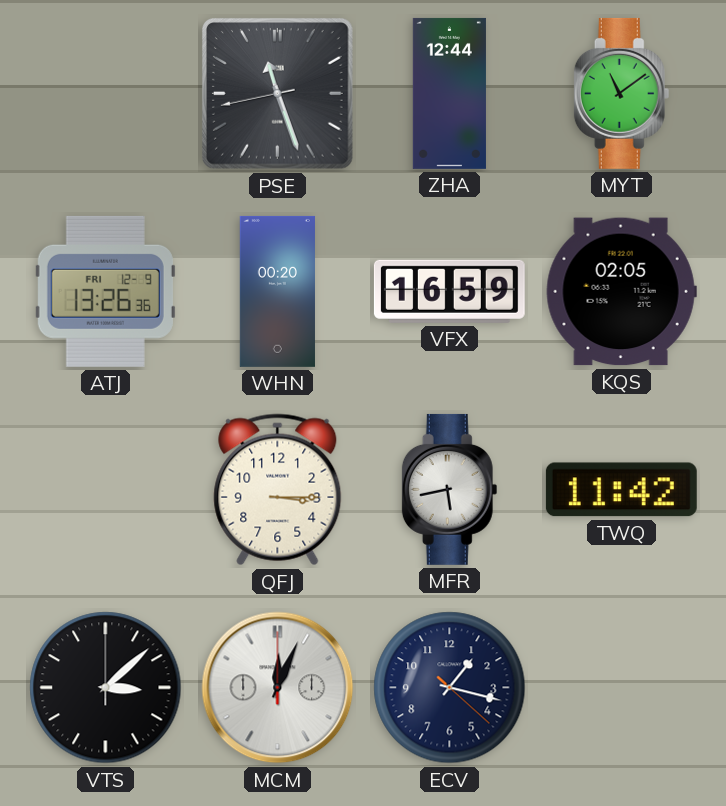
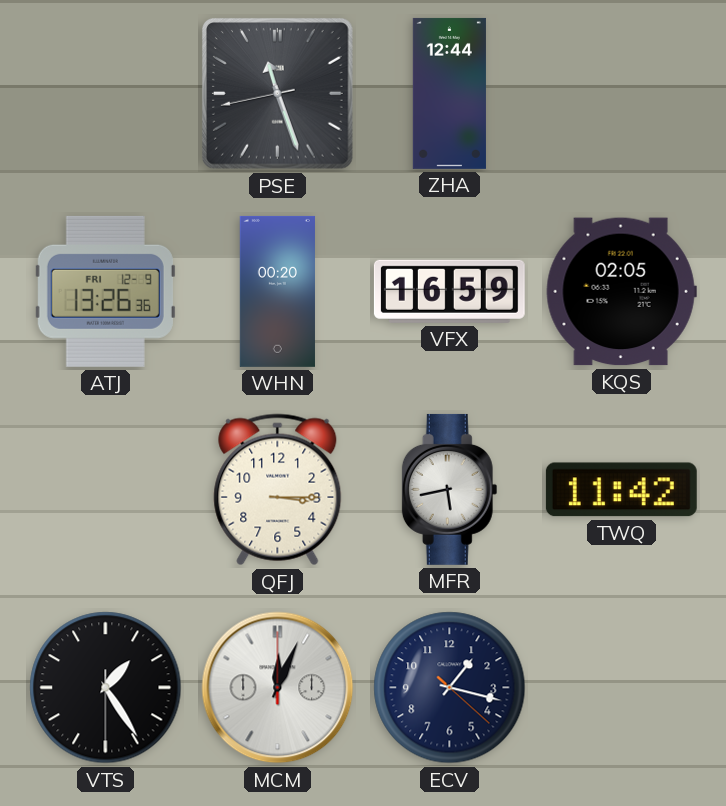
MYT: 11:09 -> none
VTS: 3:08 -> 1:24
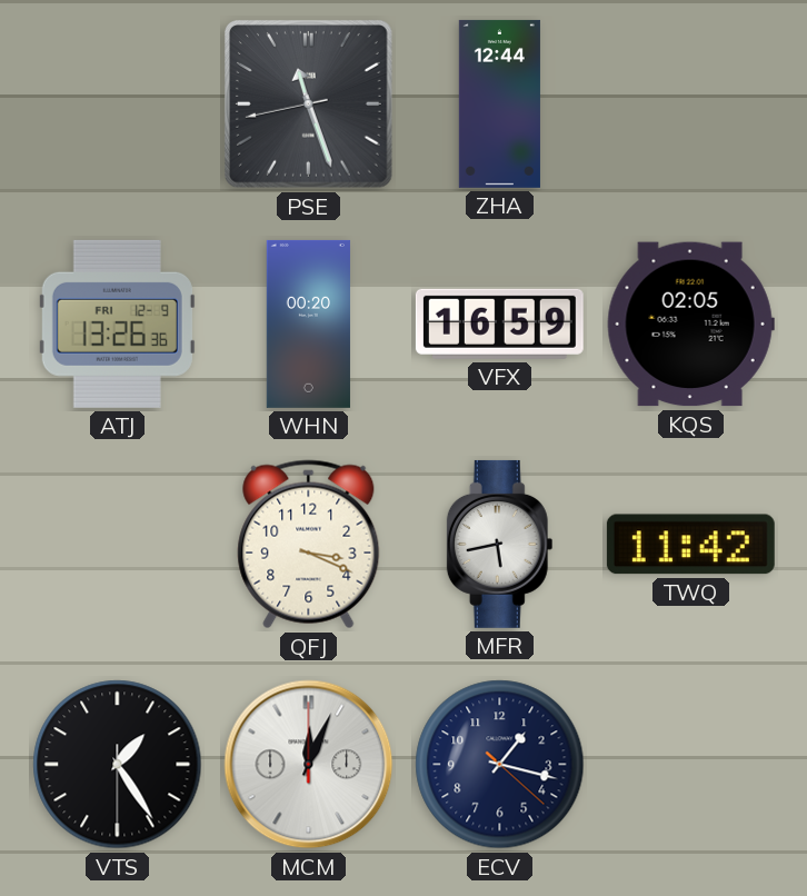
QFJ: 3:15 -> 3:19
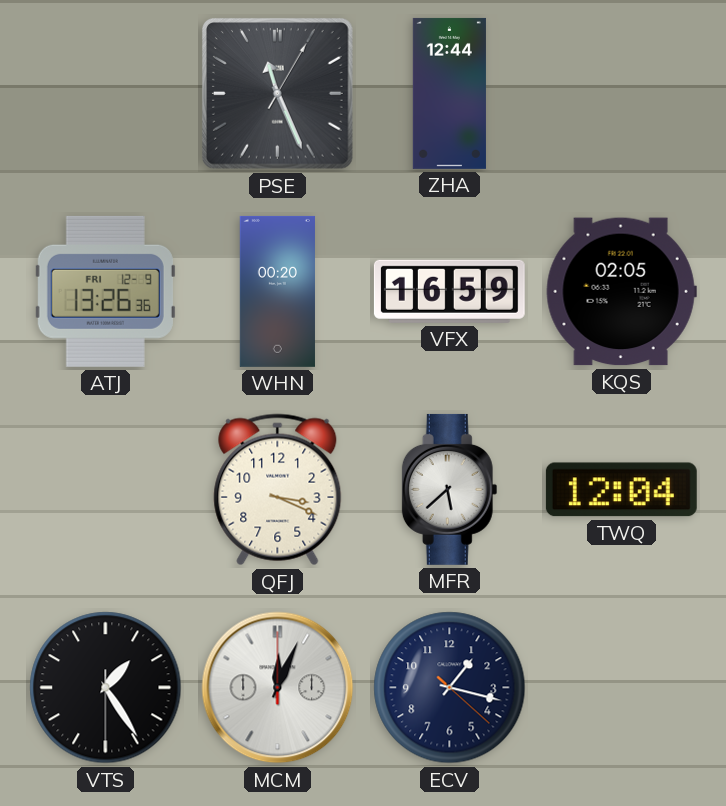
PSE: 11:26:43 -> 11:26:05
MFR: 5:43 -> 5:38
TWQ: 11:42 -> 12:04
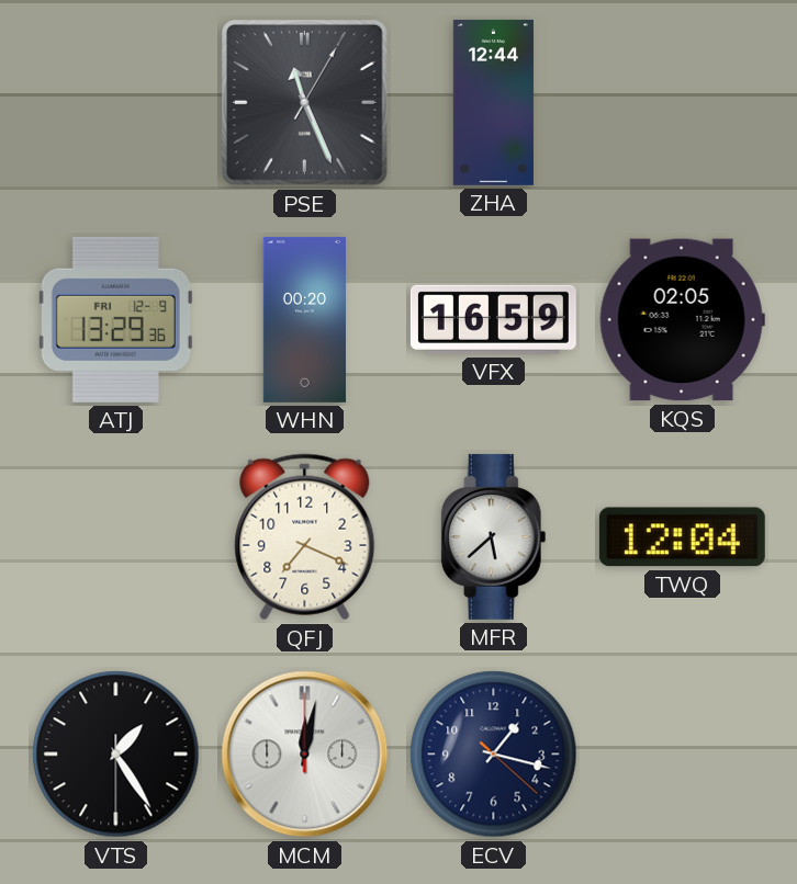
ATJ: 13:26 -> 13:29
QFJ: 3:19 -> 7:19
MCM: 12:04 -> 12:02
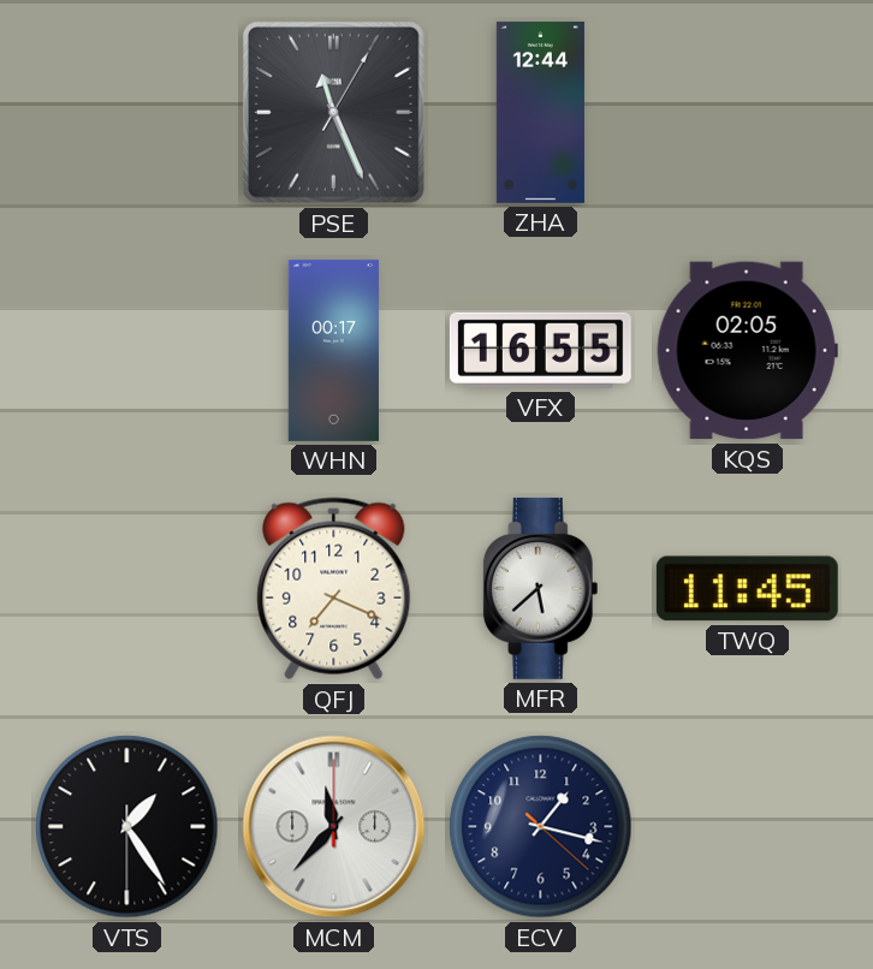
ATJ: 13:29 -> none
WHN: 00:20 -> 00:17
VFX: 16:59 -> 16:55
TWQ: 12:04 -> 11:45
MCM: 12:02 -> 11:37
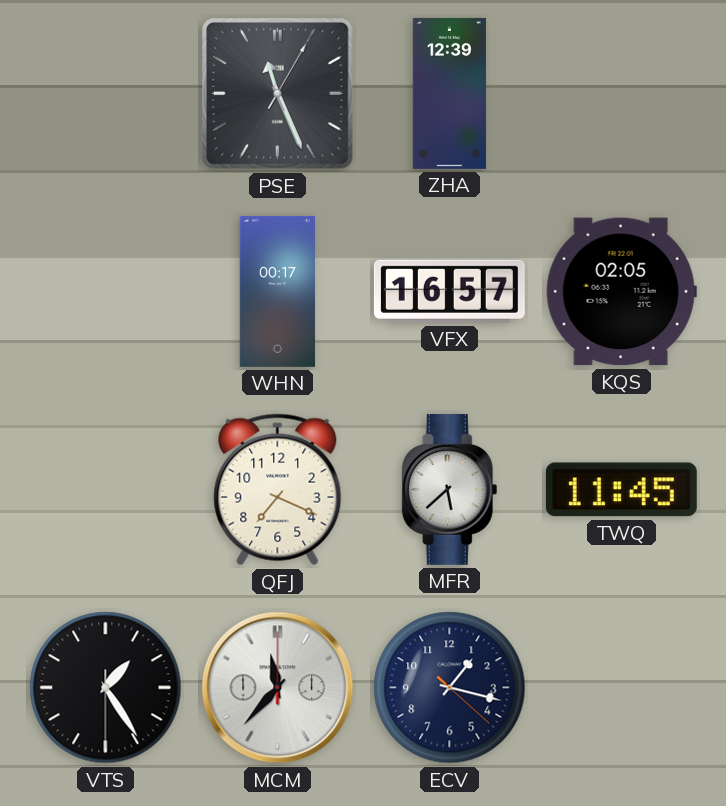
ZHA: 12:44 -> 12:39
VFX: 16:55 -> 16:57
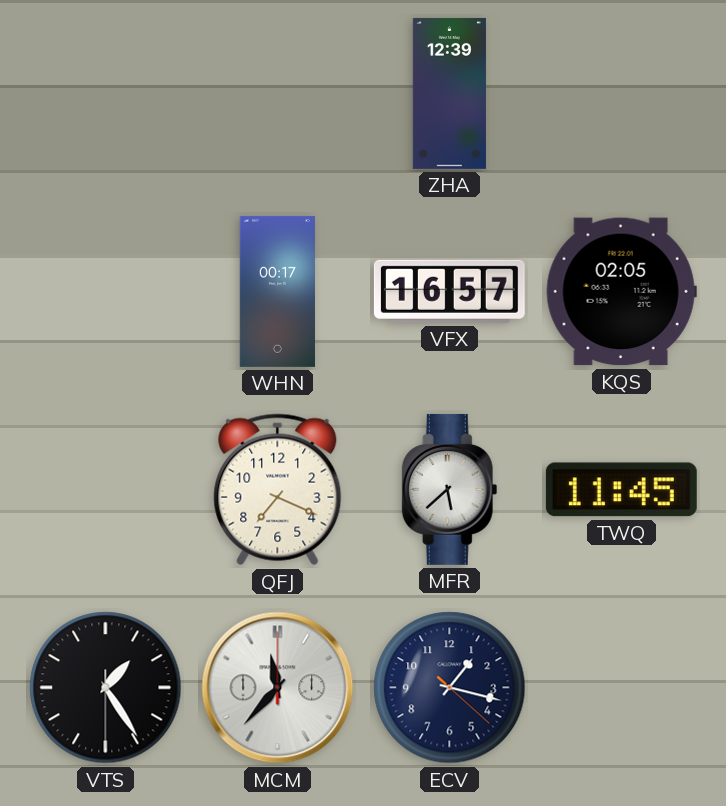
PSE: 11:26 -> none
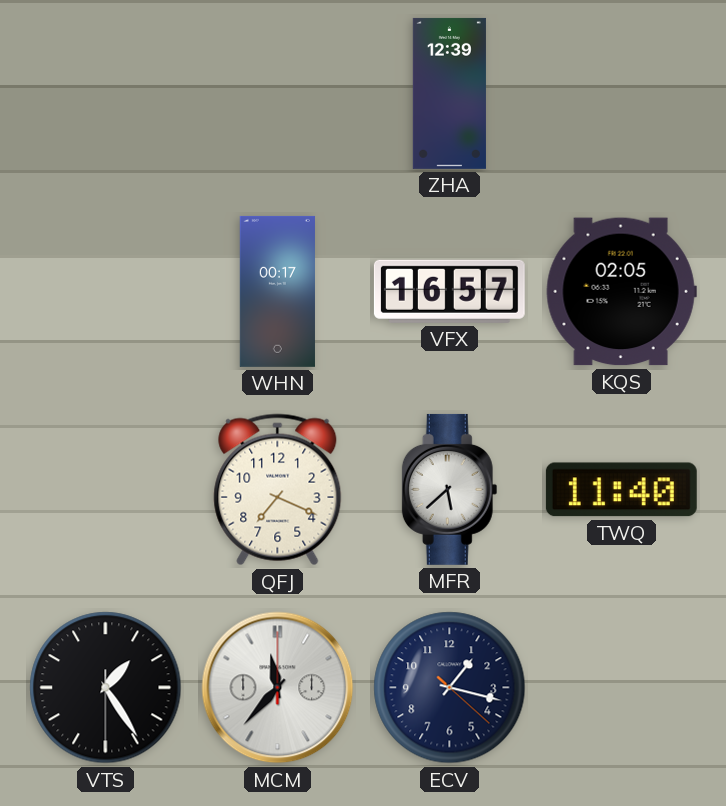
TWQ: 11:45 -> 11:40
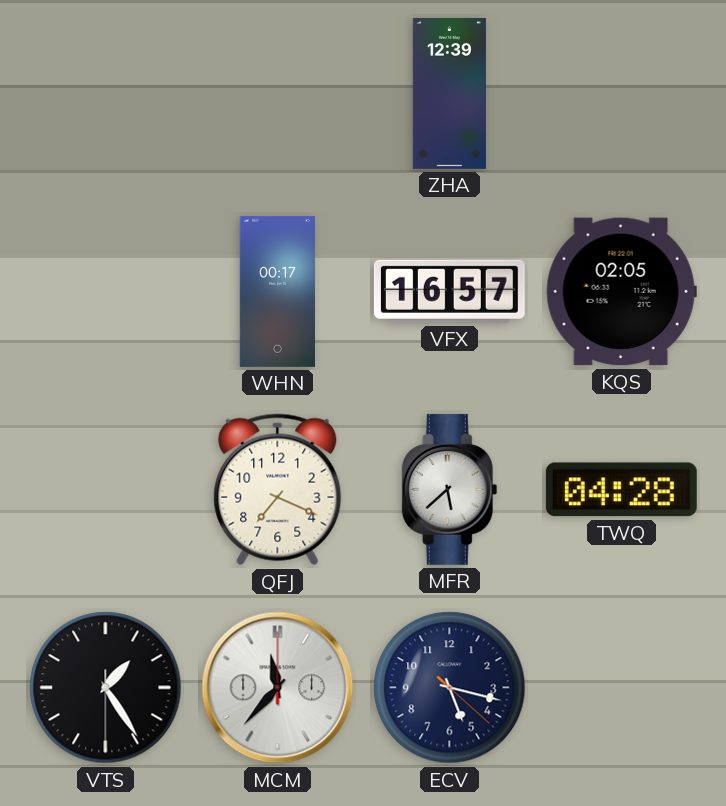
TWQ: 11:40 -> 04:28
ECV: 1:17 -> 5:17
